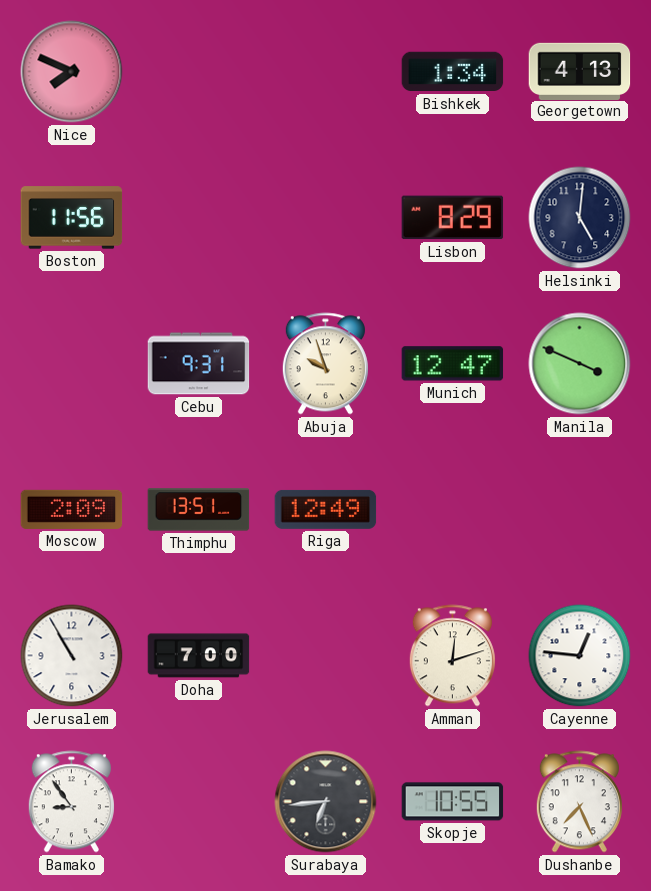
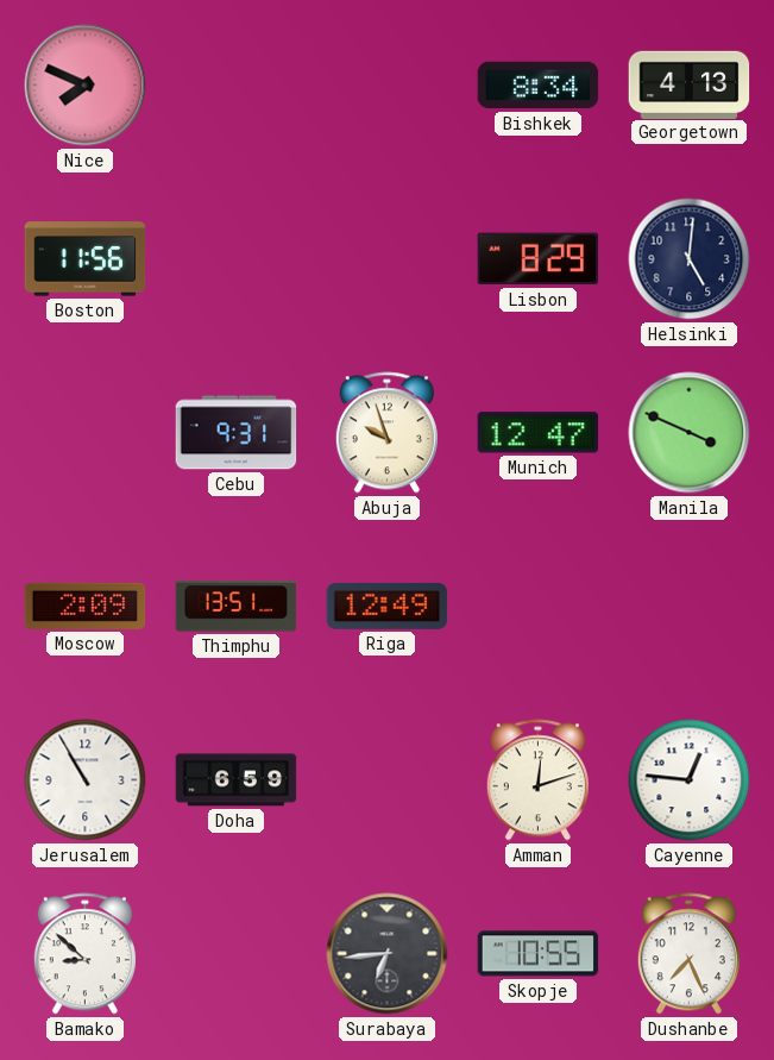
Bishkek: 1:34 -> 8:34
Doha: 7:00 -> 6:59
Bamako: 8:54 -> 8:52
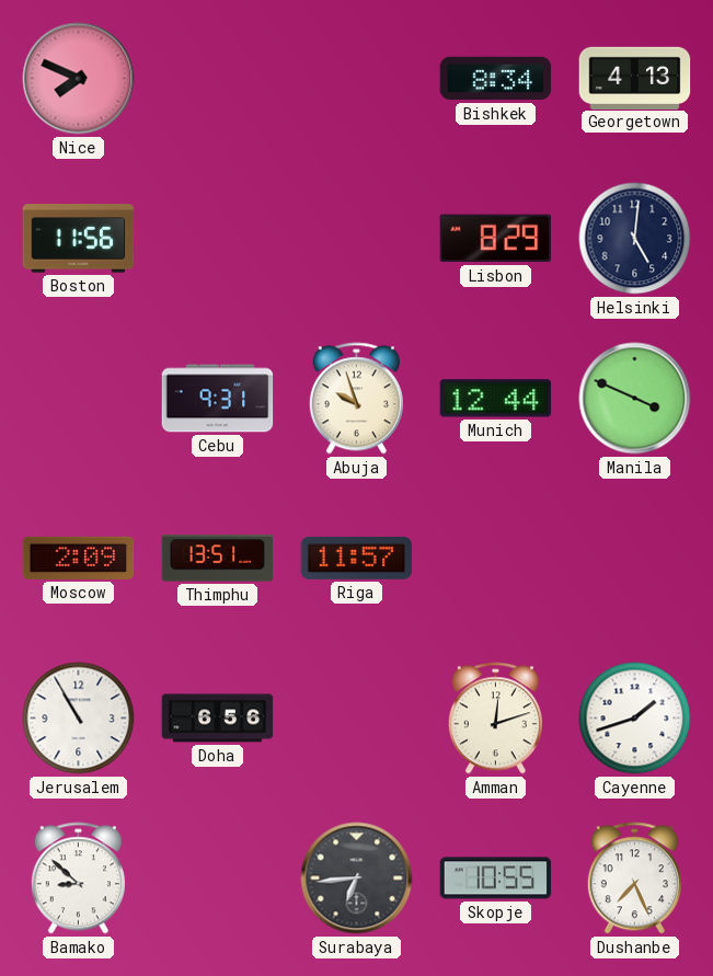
Munich: 12:47 -> 12:44
Riga: 12:49 -> 11:57
Doha: 6:59 -> 6:56
Cayenne: 12:46 -> 1:42
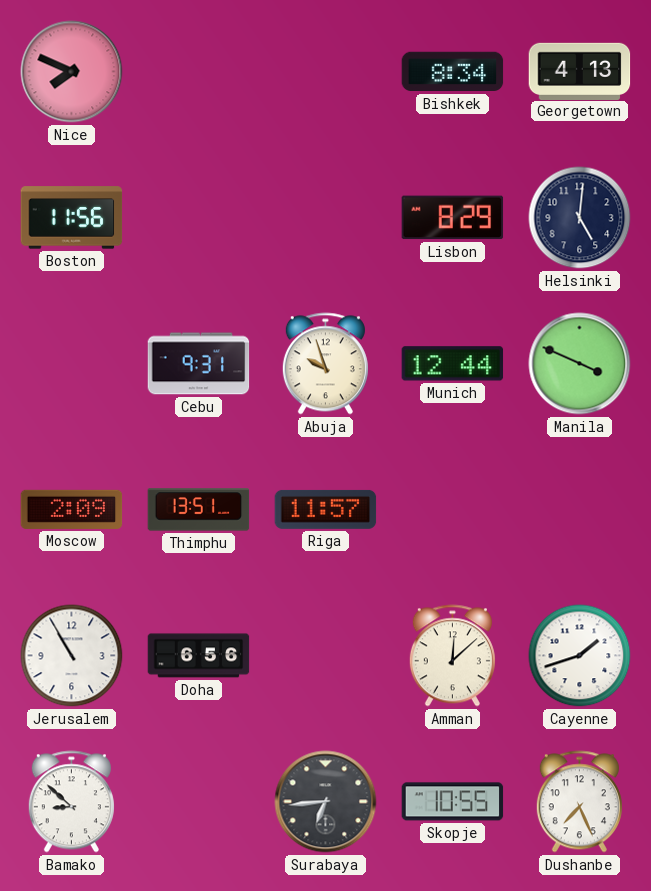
Amman: 12:12 -> 12:08
